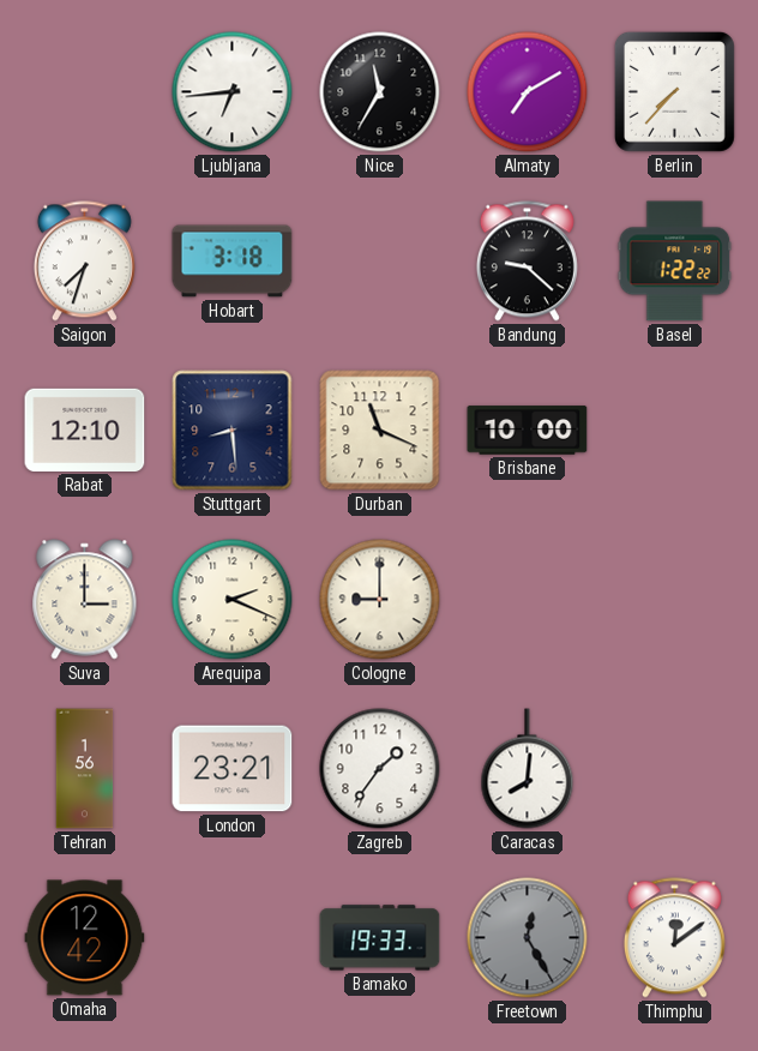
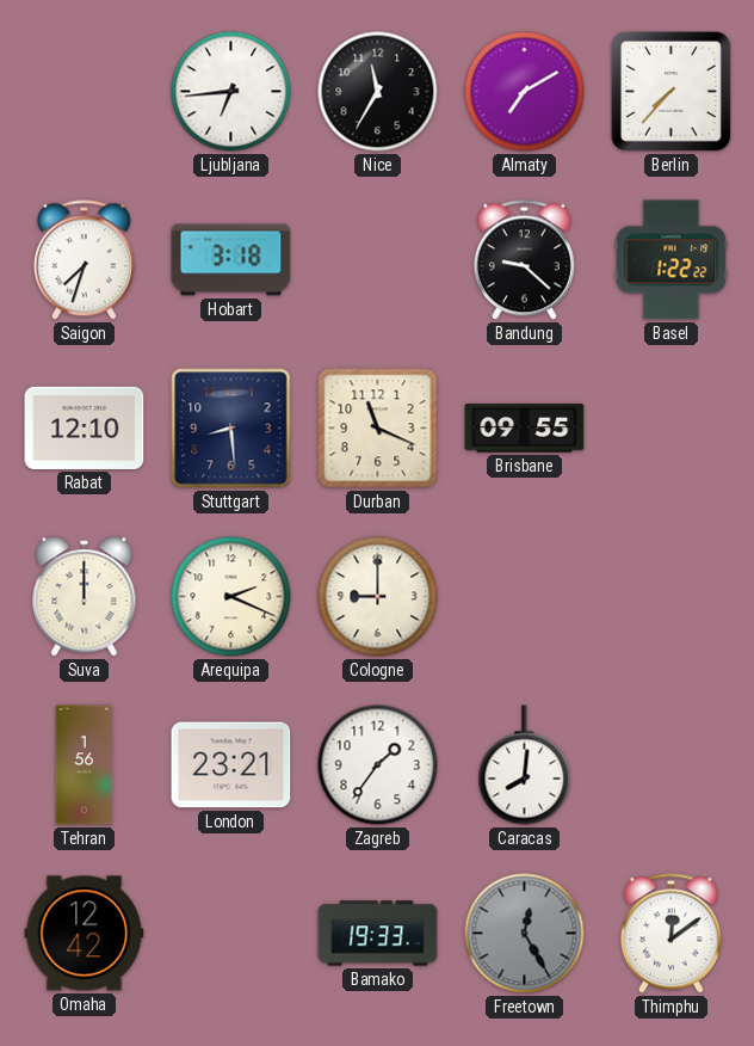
Brisbane: 10:00 -> 09:55
Suva: 3:00 -> 12:00
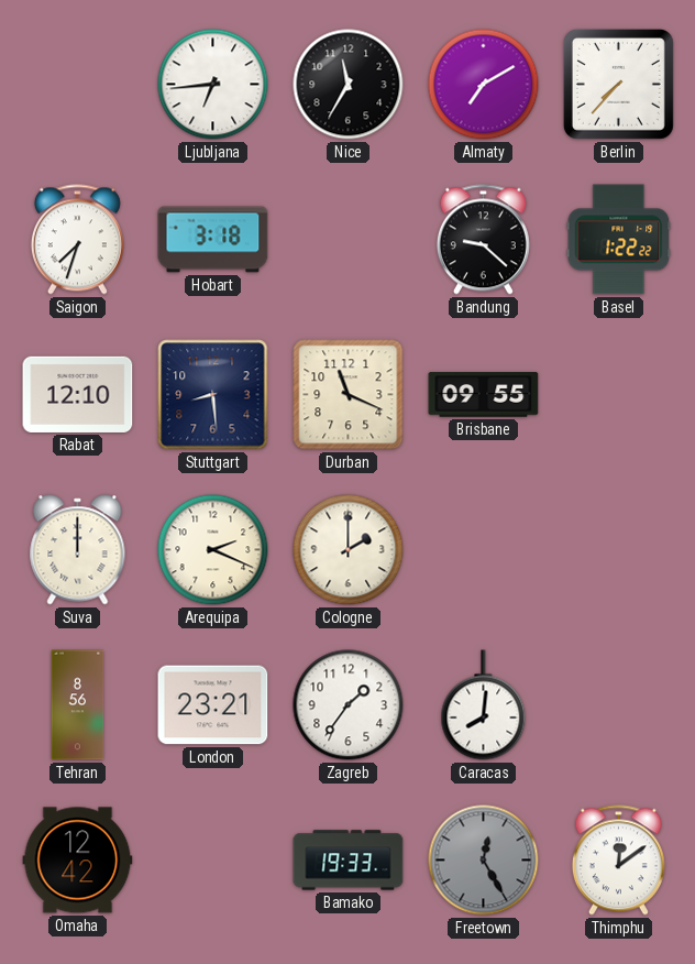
Cologne: 9:00 -> 2:00
Tehran: 1:56 -> 8:56
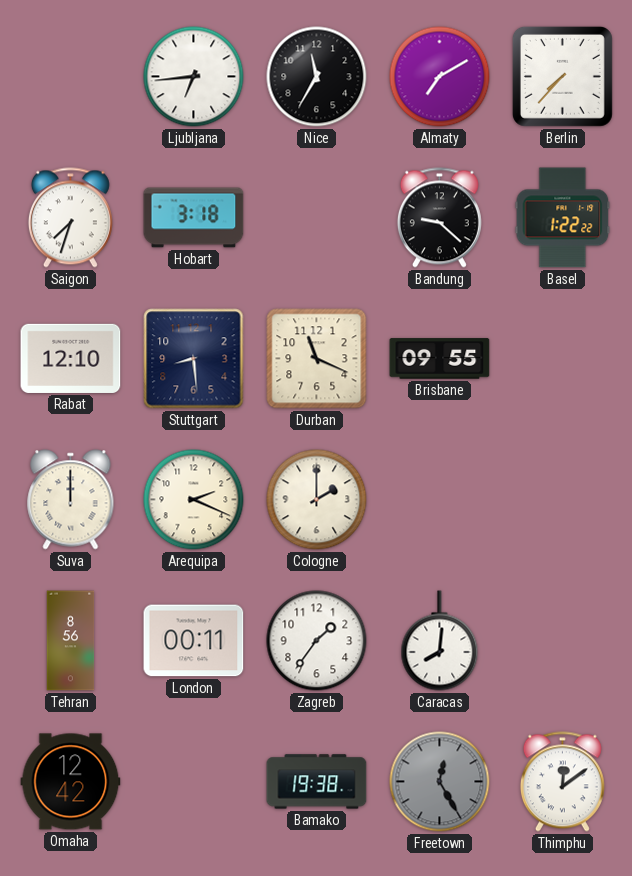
London: 23:21 -> 00:11
Bamako: 19:33 -> 19:38
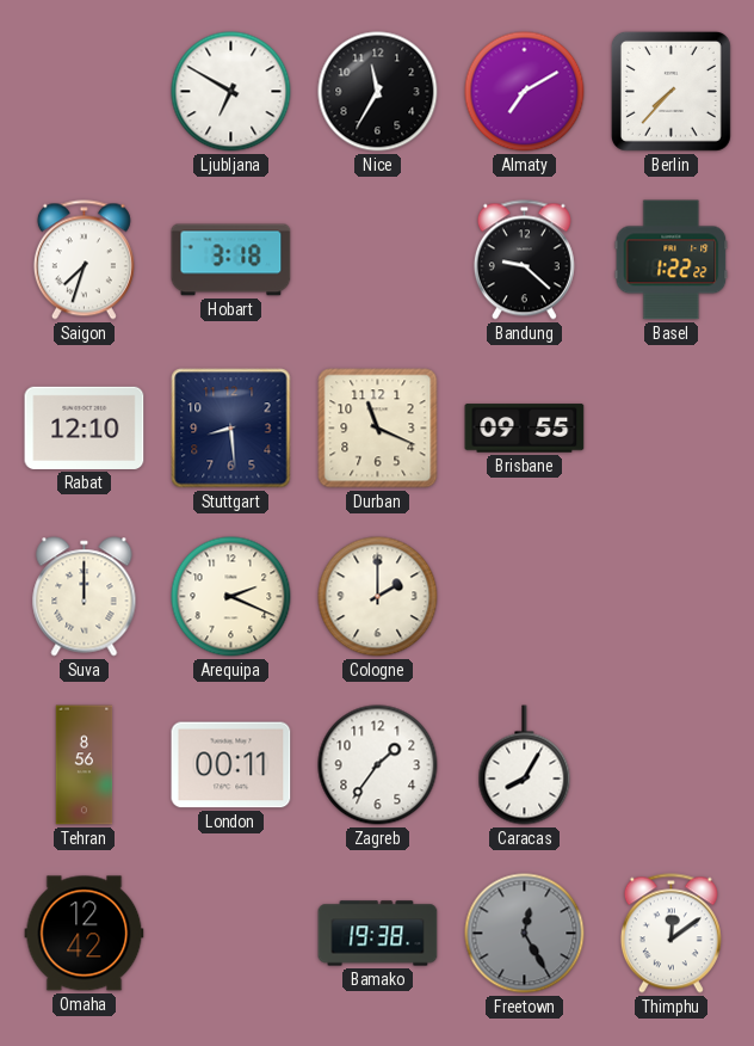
Ljubljana: 6:44 -> 6:50
Caracas: 8:01 -> 8:05
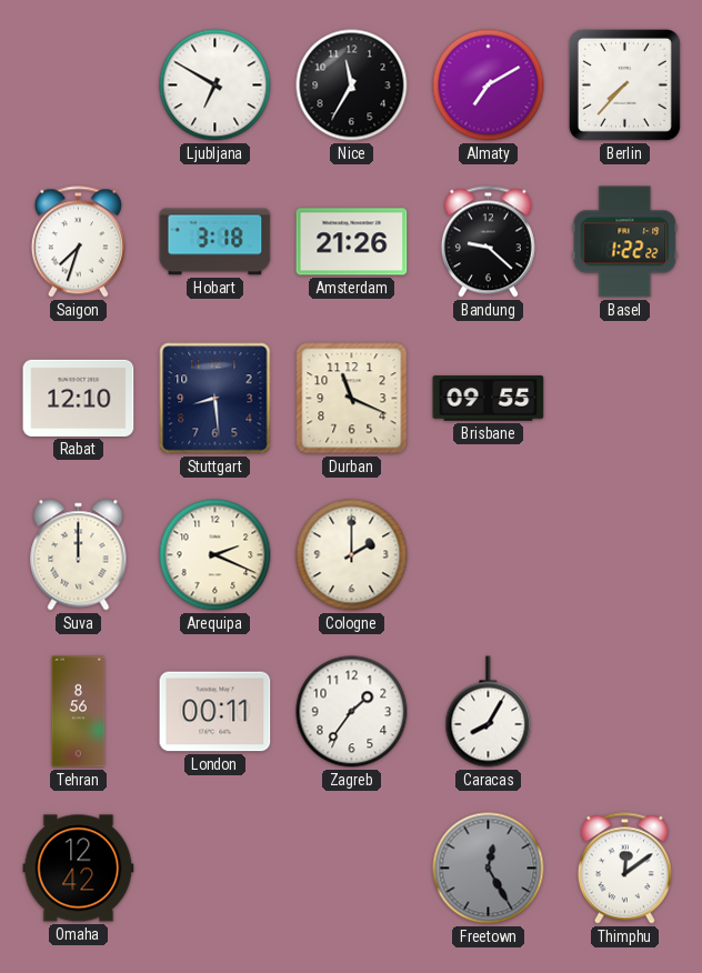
Amsterdam: none -> 21:26
Bamako: 19:38 -> none
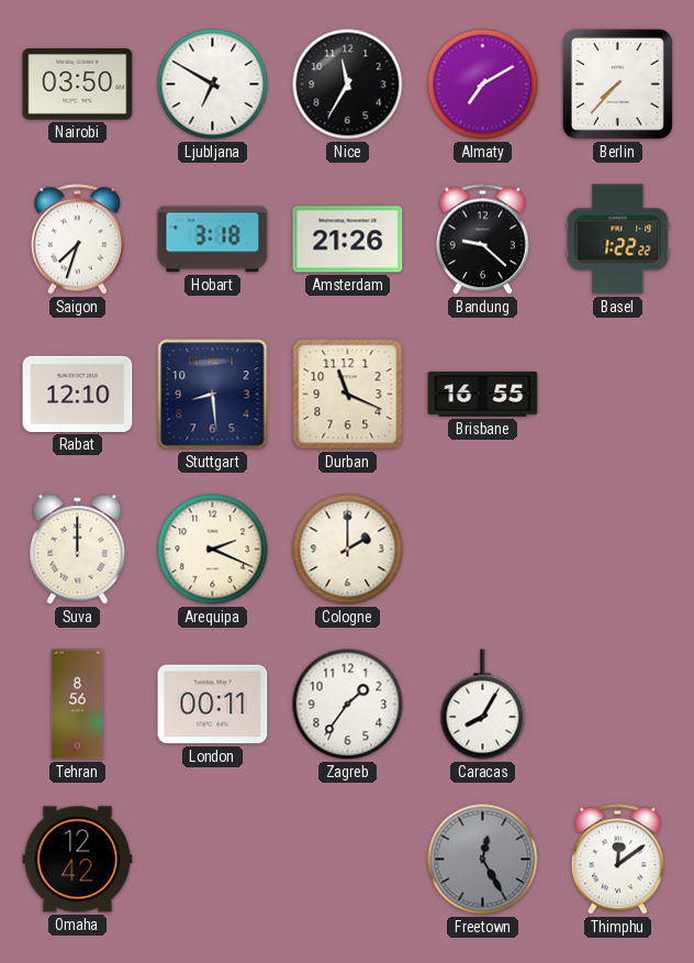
Nairobi: none -> 03:50
Brisbane: 09:55 -> 16:55
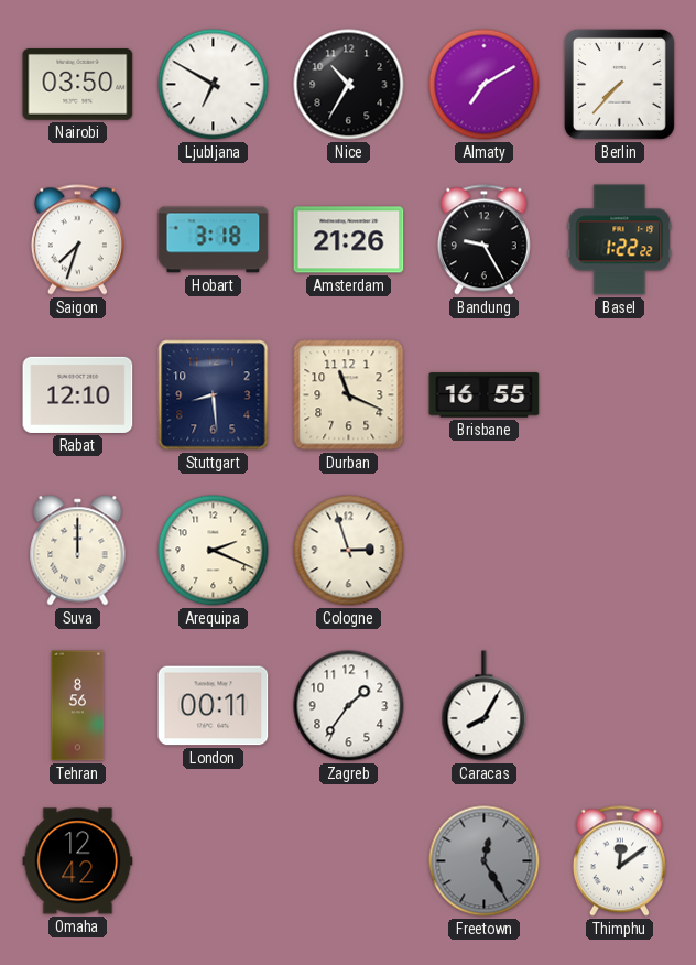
Nice: 11:35 -> 10:35
Bandung: 9:22 -> 9:25
Cologne: 2:00 -> 2:57
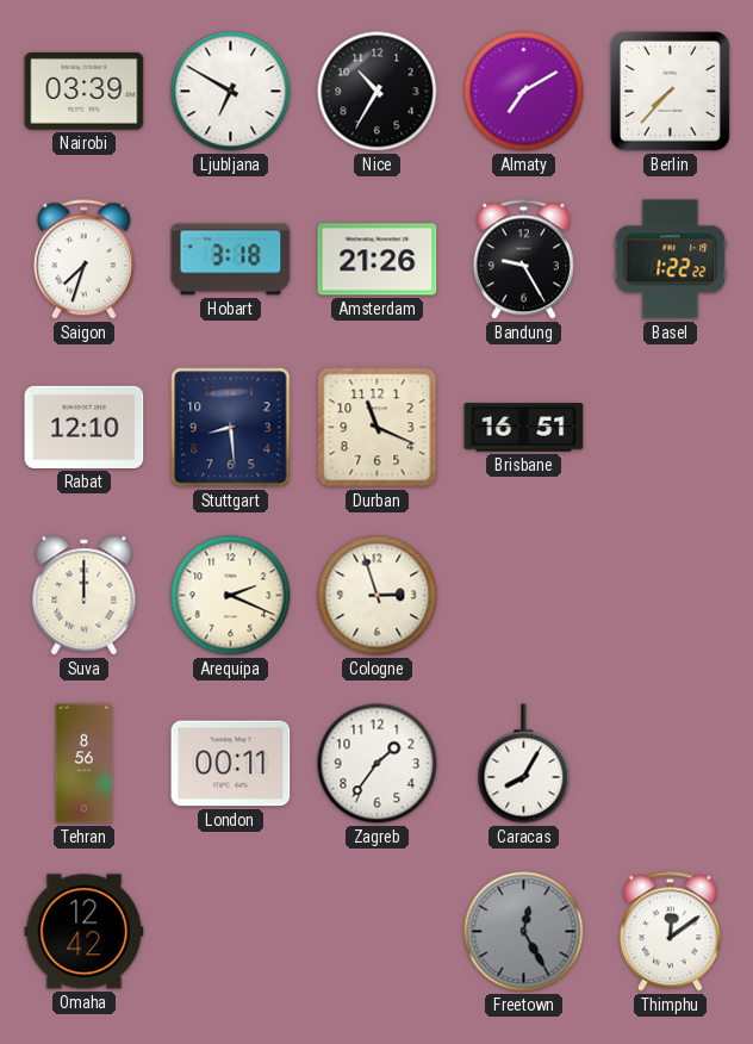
Nairobi: 03:50 -> 03:39
Brisbane: 16:55 -> 16:51
